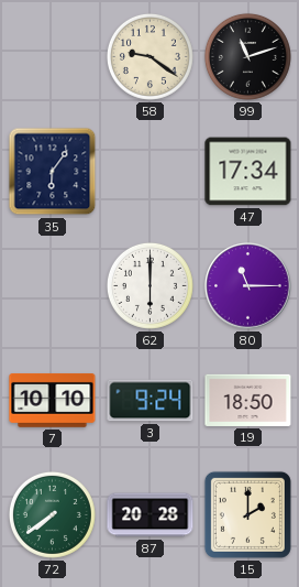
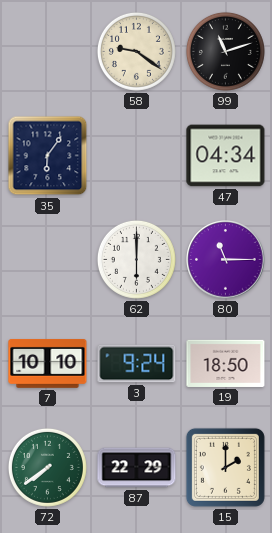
47: 17:34 -> 04:34
87: 20:28 -> 22:29
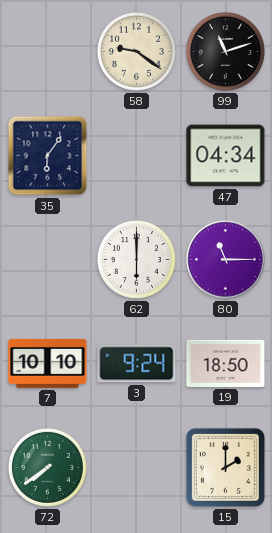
87: 22:29 -> none
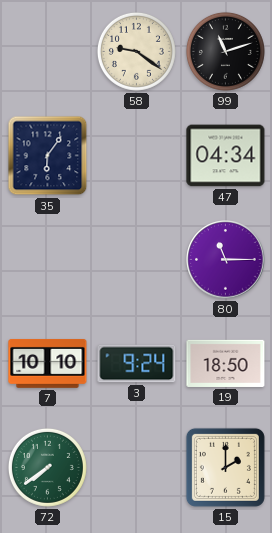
62: 6:00 -> none
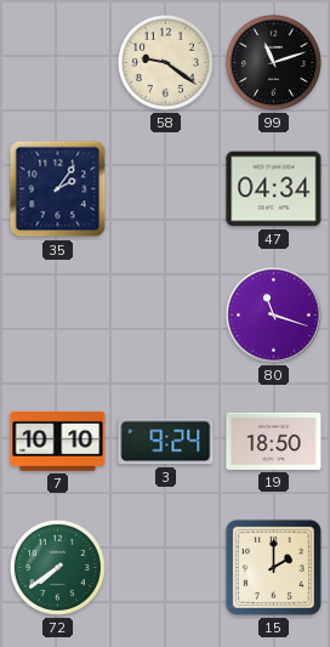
35: 6:06 -> 2:06
80: 11:15 -> 11:18
